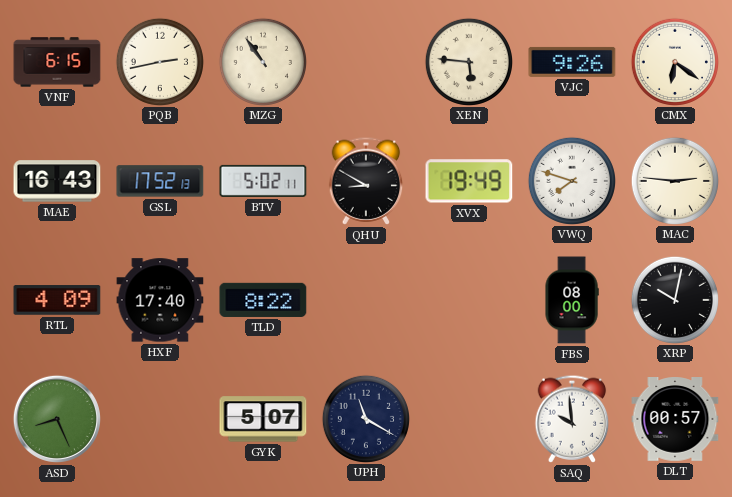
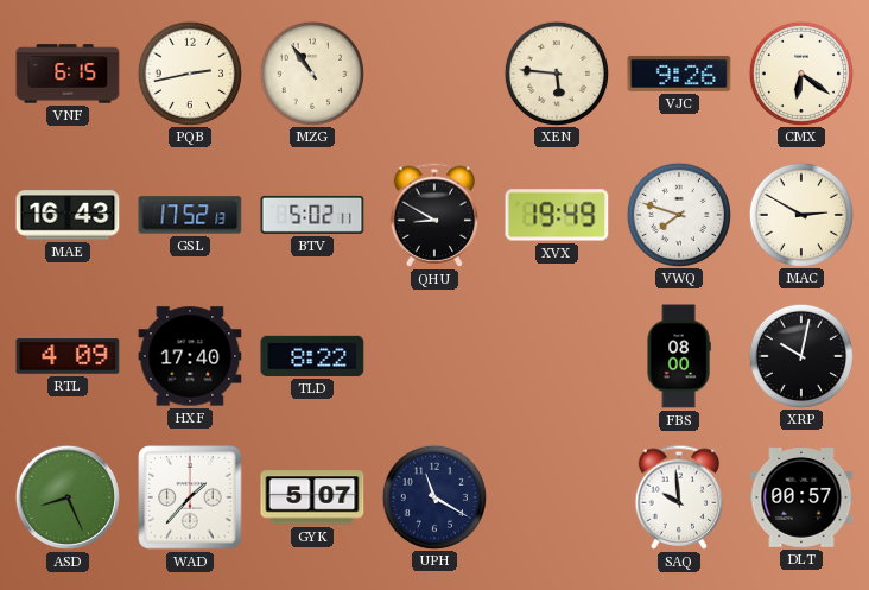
MAC: 2:46 -> 2:50
WAD: none -> 1:37
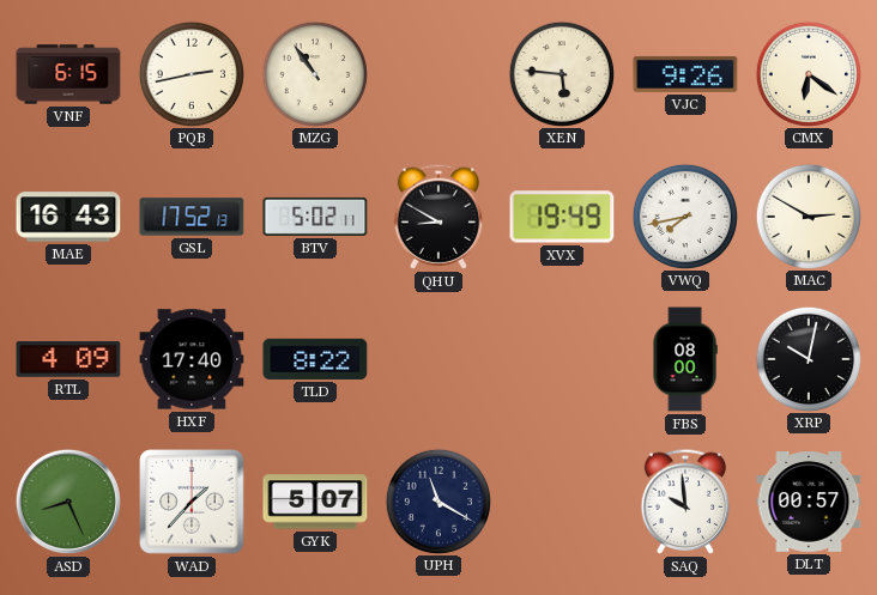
VWQ: 7:48 -> 7:43
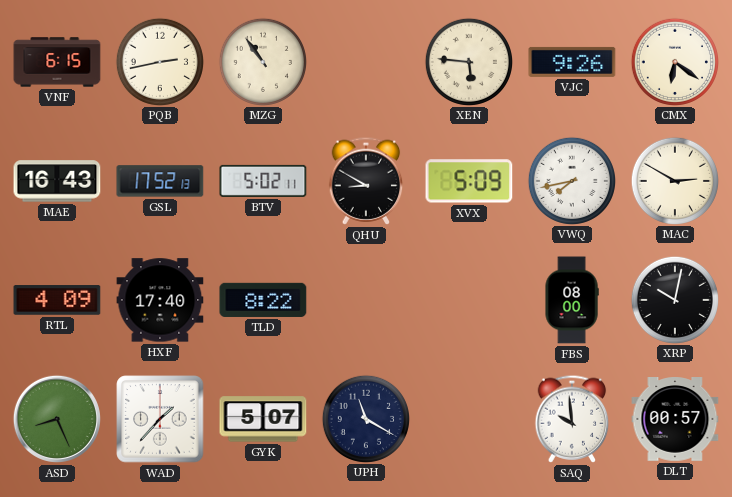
XVX: 19:49 -> 5:09
